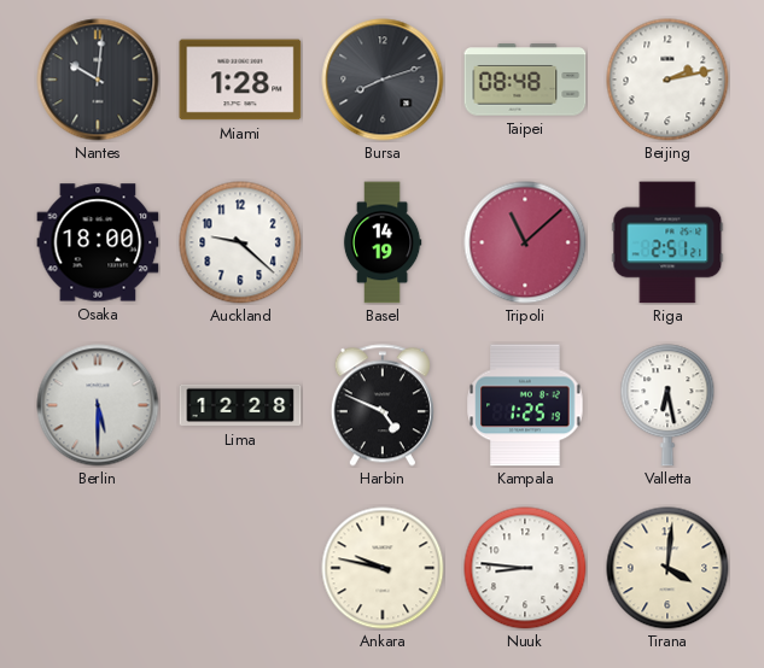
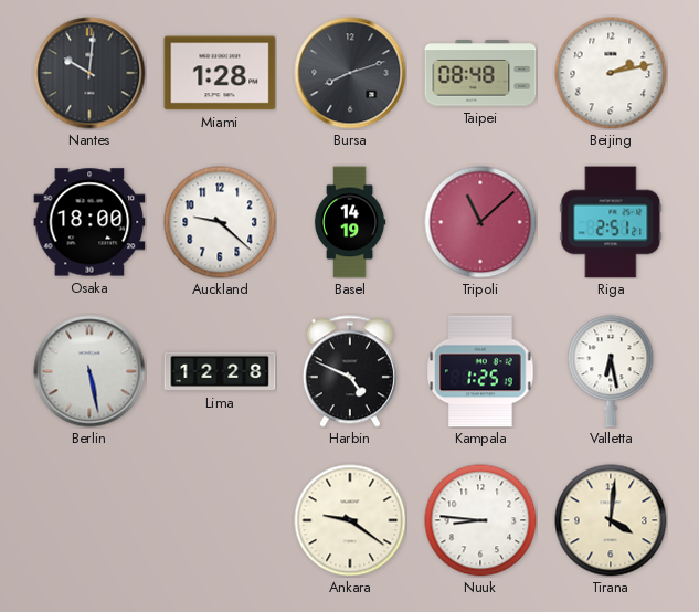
Berlin: 5:30 -> 5:28
Ankara: 9:47 -> 9:21
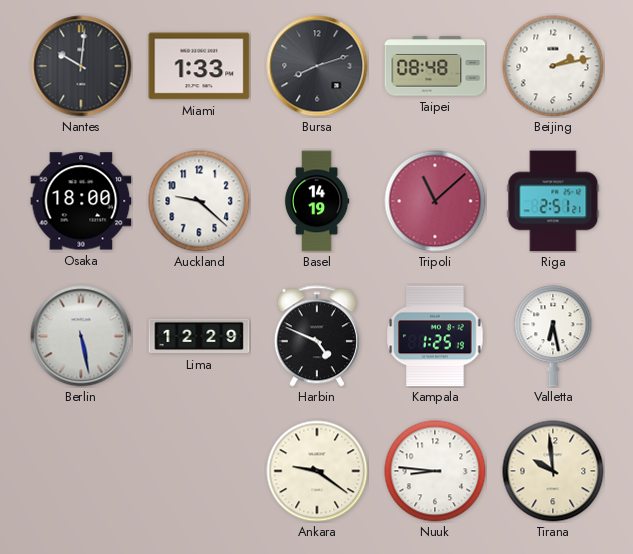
Miami: 1:28 -> 1:33
Lima: 12:28 -> 12:29
Tirana: 4:01 -> 9:59
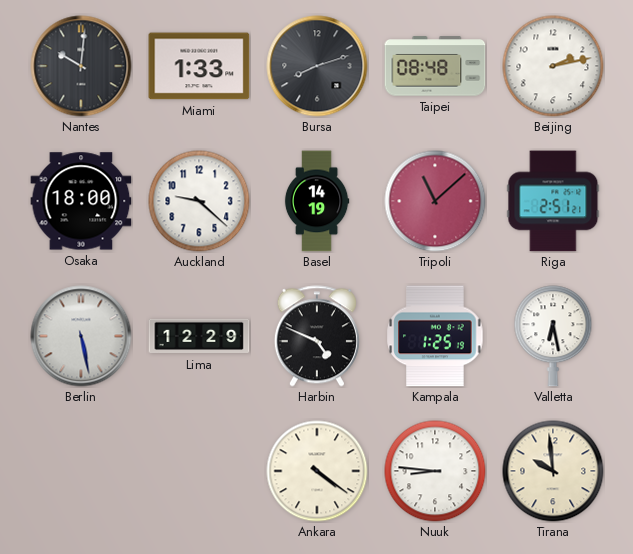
Ankara: 9:21 -> 4:21
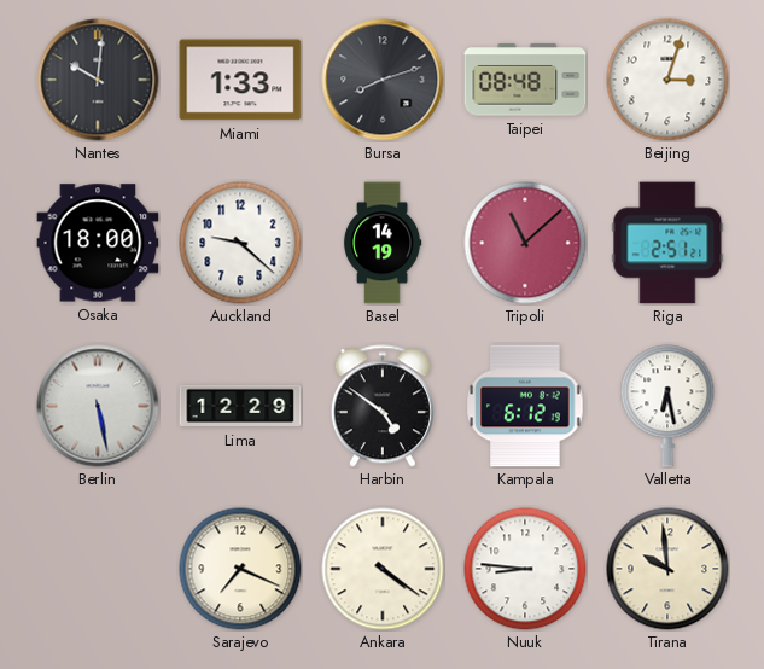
Beijing: 2:13 -> 3:03
Harbin: 4:49 -> 4:51
Kampala: 1:25 -> 6:12
Sarajevo: none -> 7:19
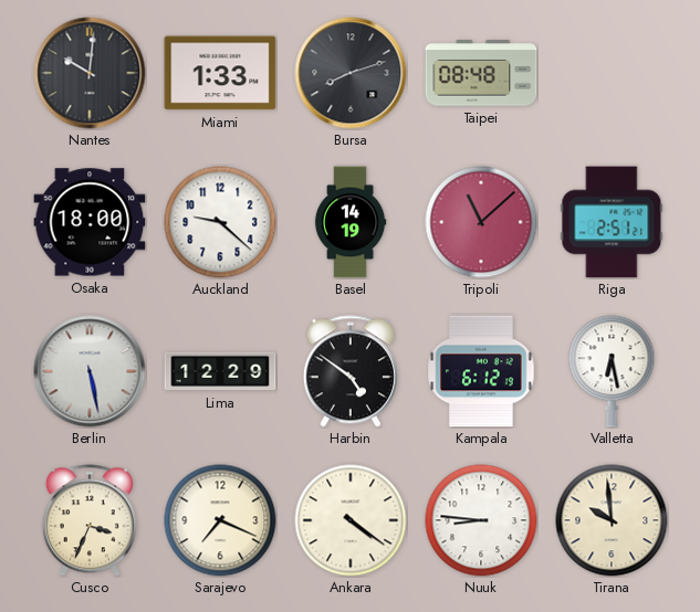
Beijing: 3:03 -> none
Cusco: none -> 3:34
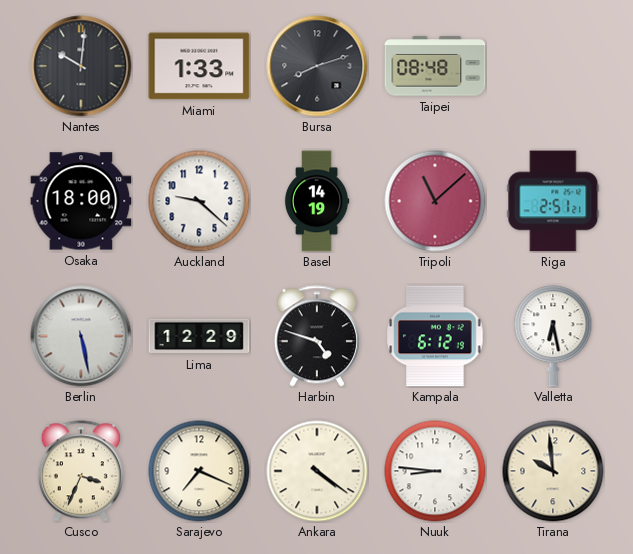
Harbin: 4:51 -> 4:48
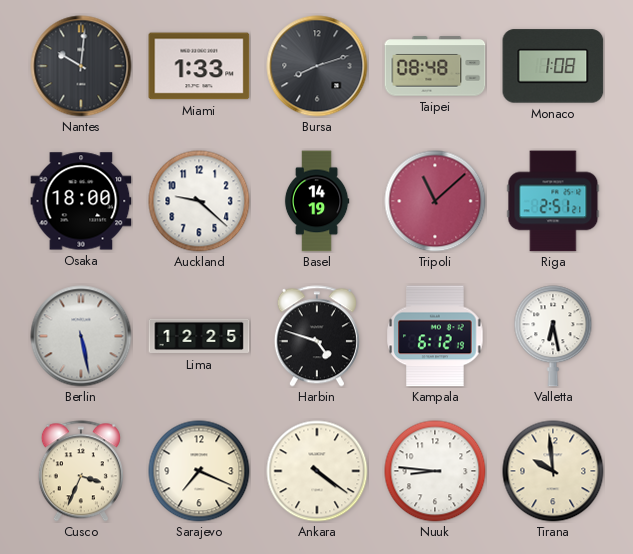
Monaco: none -> 1:08
Lima: 12:29 -> 12:25
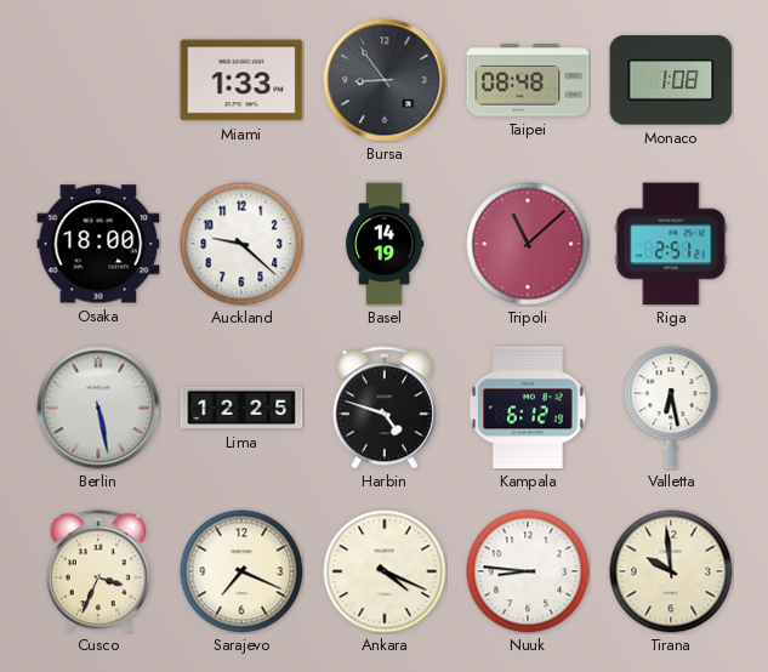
Nantes: 10:01 -> none
Bursa: 8:12 -> 8:54
Ankara: 4:21 -> 4:19
